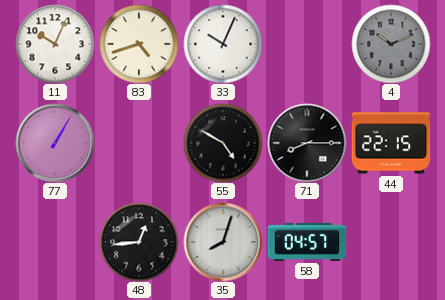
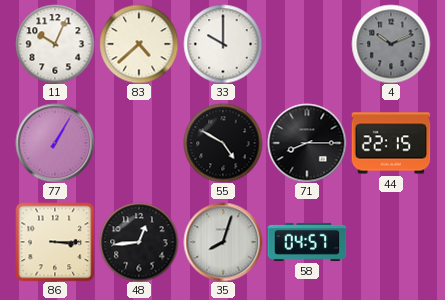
83: 4:42 -> 4:38
33: 10:04 -> 10:00
86: none -> 3:15
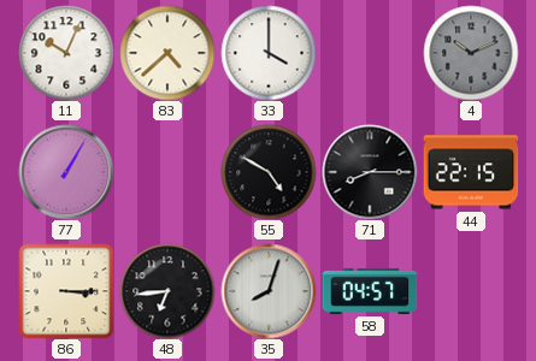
33: 10:00 -> 4:00
48: 12:44 -> 6:44
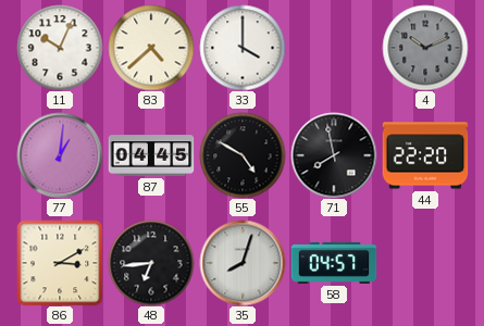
77: 1:05 -> 1:01
87: none -> 04:45
71: 8:15 -> 7:58
44: 22:15 -> 22:20
86: 3:15 -> 3:10
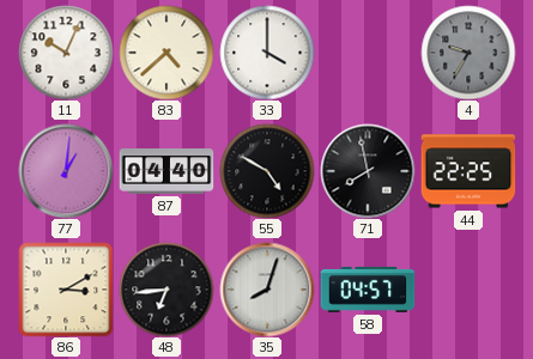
4: 10:11 -> 9:35
87: 04:45 -> 04:40
44: 22:20 -> 22:25
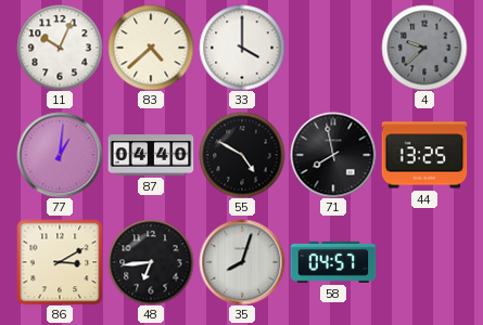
4: 9:35 -> 9:38
44: 22:25 -> 13:25
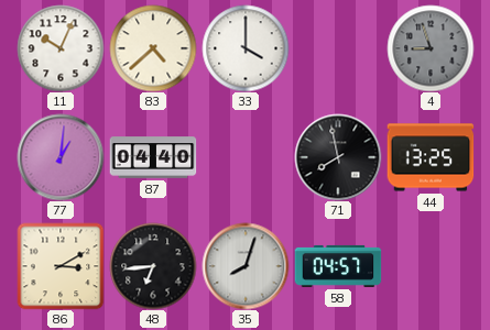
4: 9:38 -> 8:57
55: 4:50 -> none
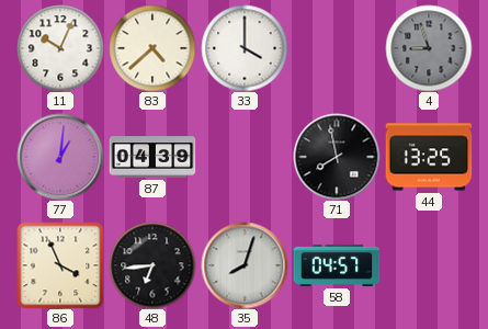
87: 04:40 -> 04:39
86: 3:10 -> 3:56
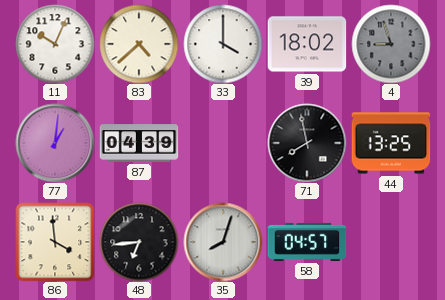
39: none -> 18:02
86: 3:56 -> 3:59
